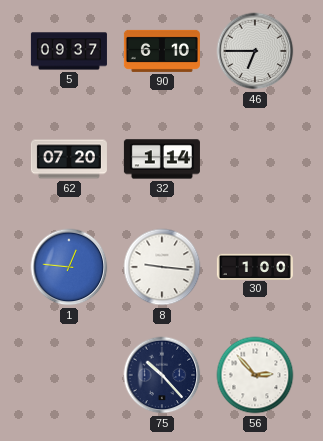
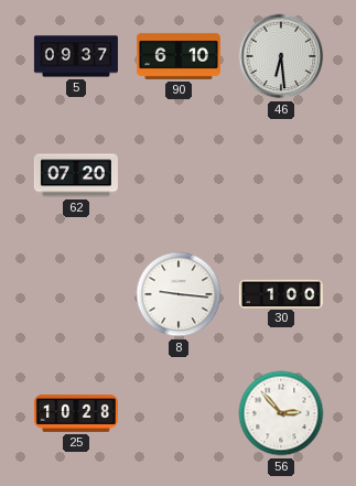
46: 6:45 -> 6:29
32: 1:14 -> none
1: 12:46 -> none
25: none -> 10:28
75: 10:23 -> none
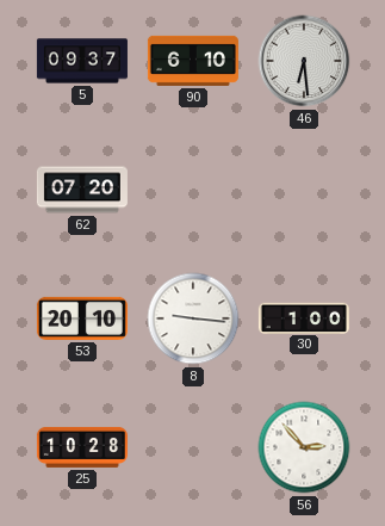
53: none -> 20:10
